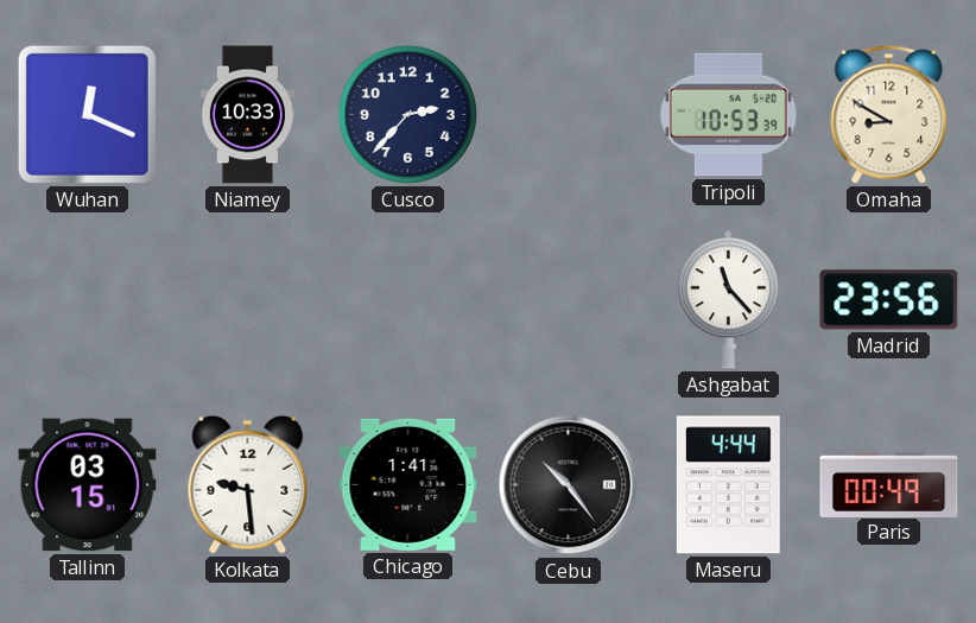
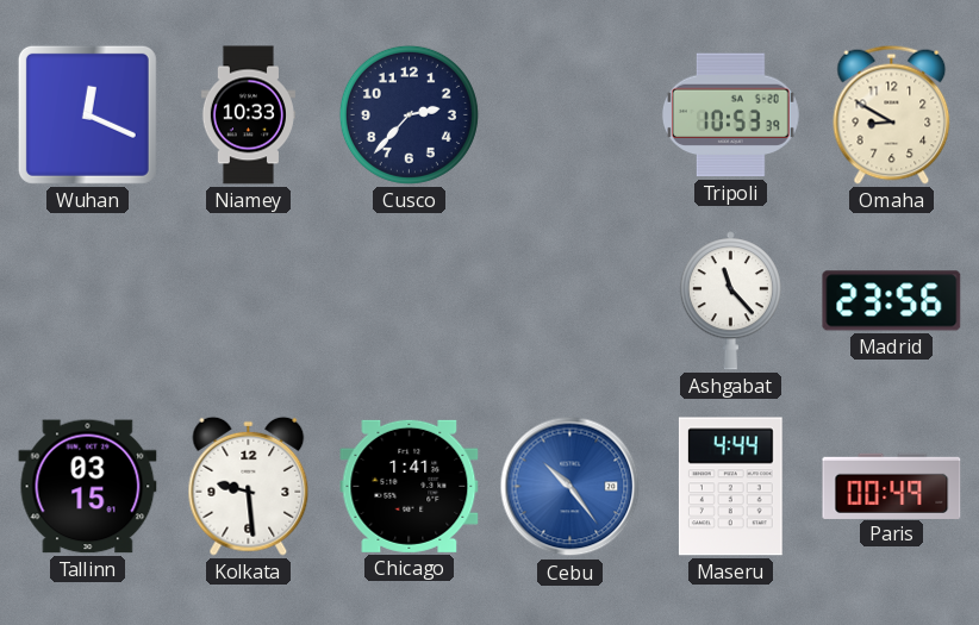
Cebu dial: black -> blue
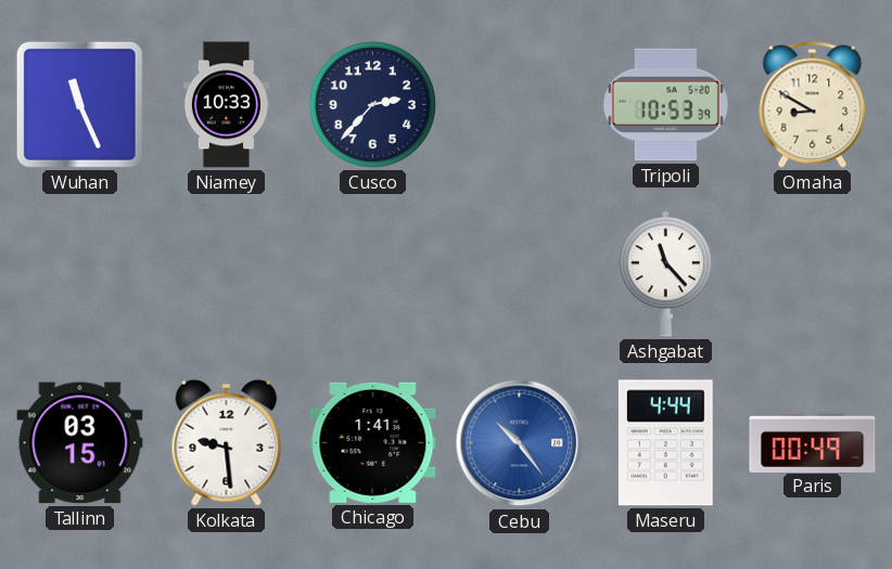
Wuhan: 12:19 -> 11:26
Madrid: 23:56 -> none
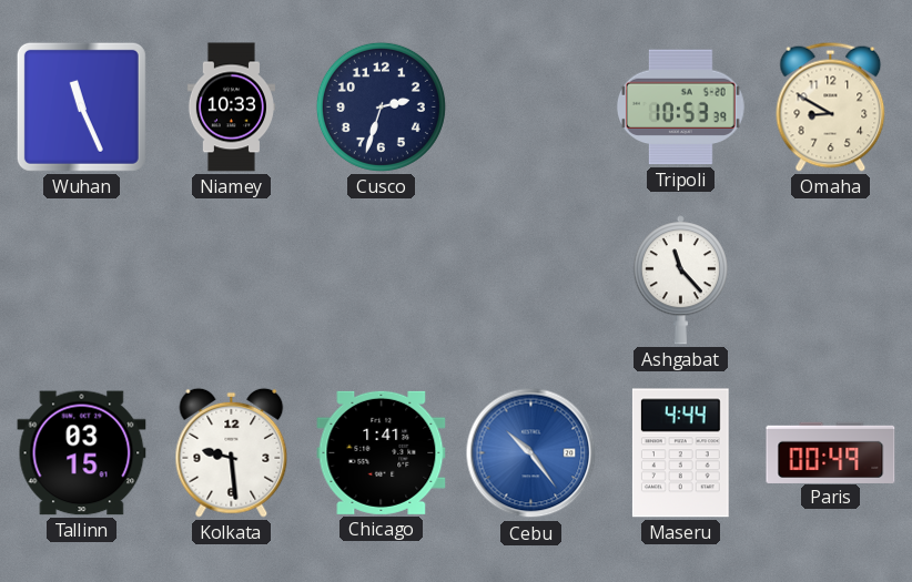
Cusco: 2:37 -> 2:33
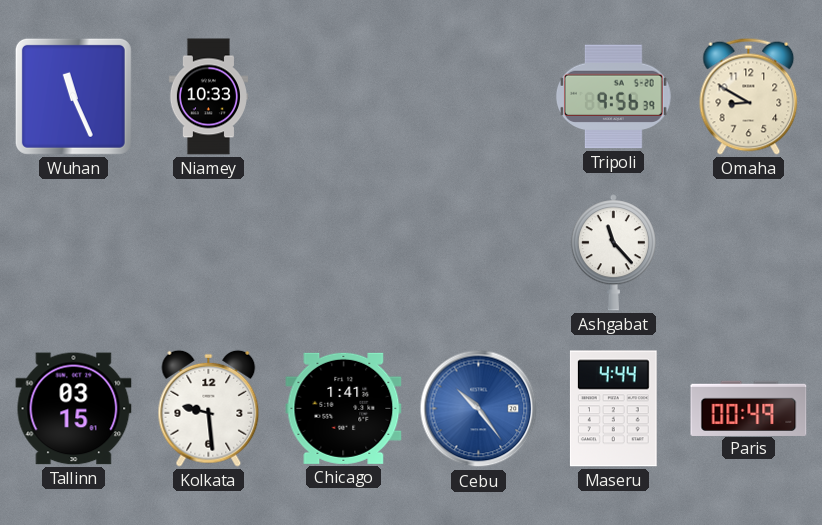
Cusco: 2:33 -> none
Tripoli: 10:53 -> 9:56
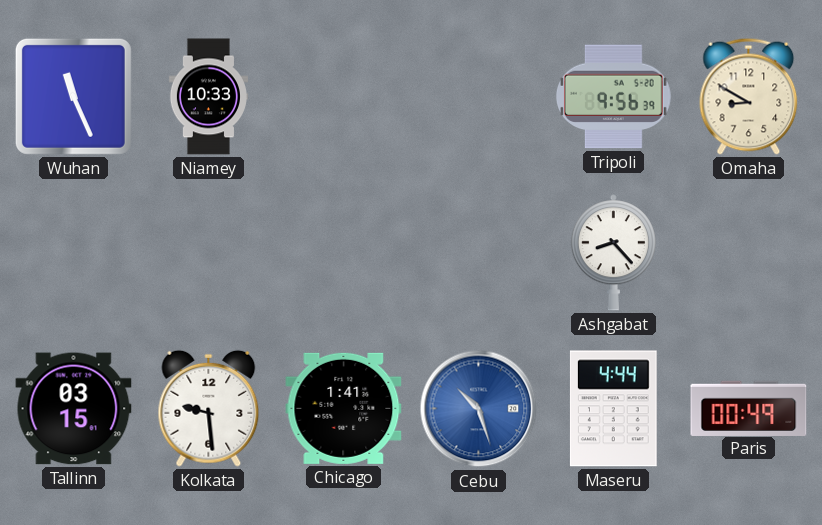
Ashgabat: 11:23 -> 8:23
Cebu: 10:24 -> 10:27
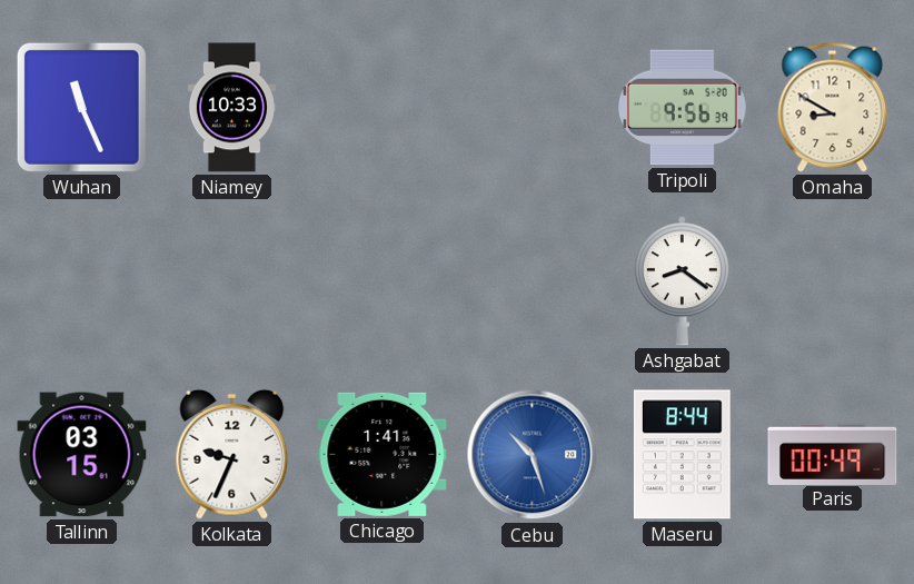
Ashgabat: 8:23 -> 8:21
Kolkata: 9:29 -> 9:34
Maseru: 4:44 -> 8:44
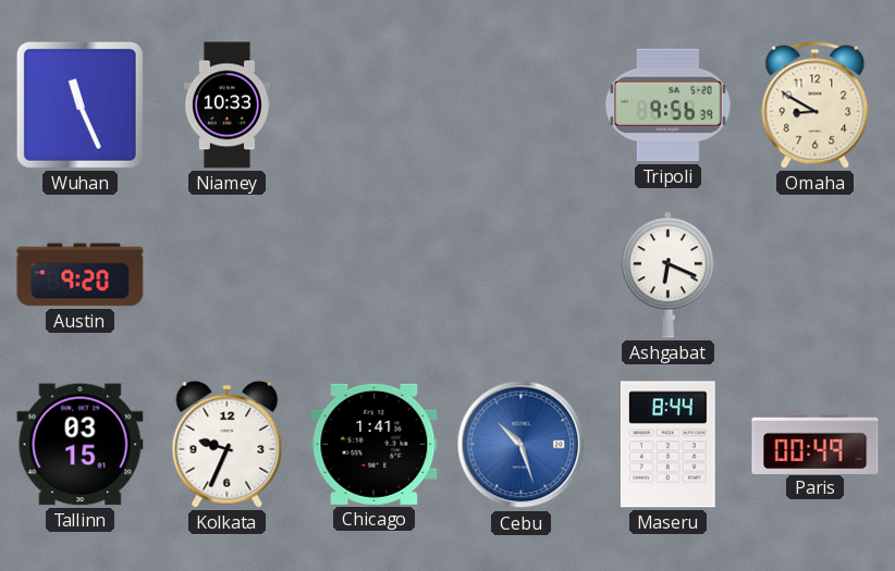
Austin: none -> 9:20
Ashgabat: 8:21 -> 6:19
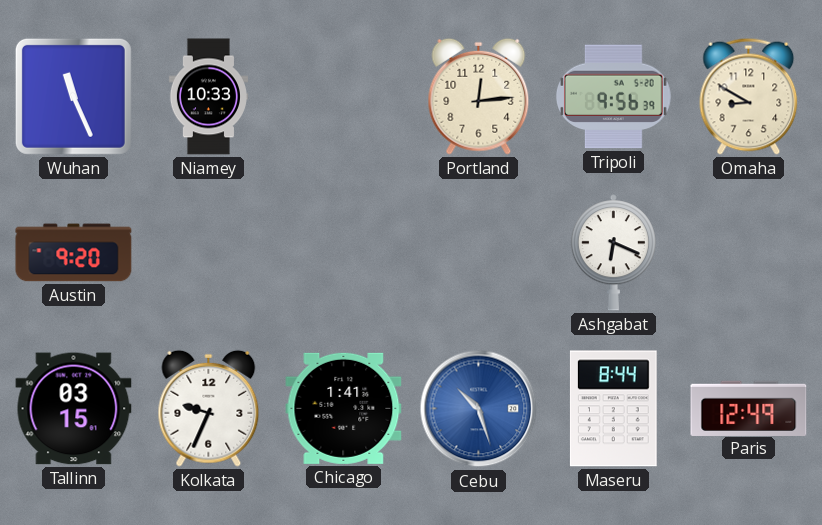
Portland: none -> 12:14
Paris: 00:49 -> 12:49
